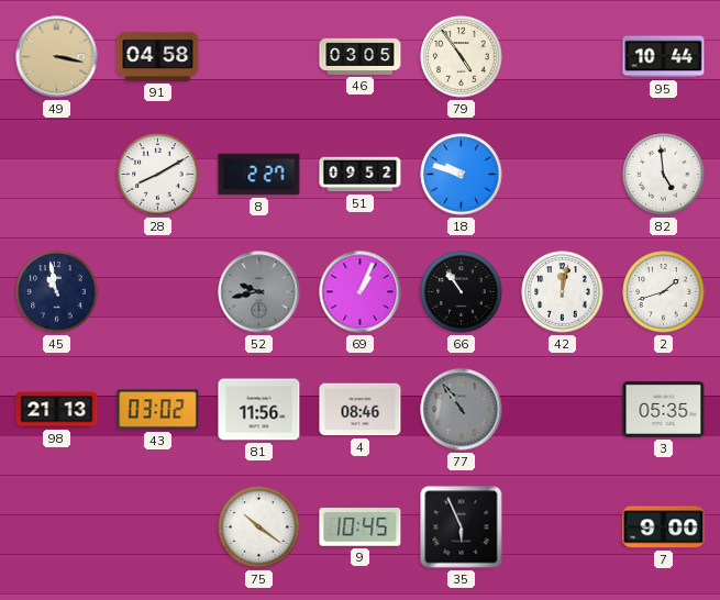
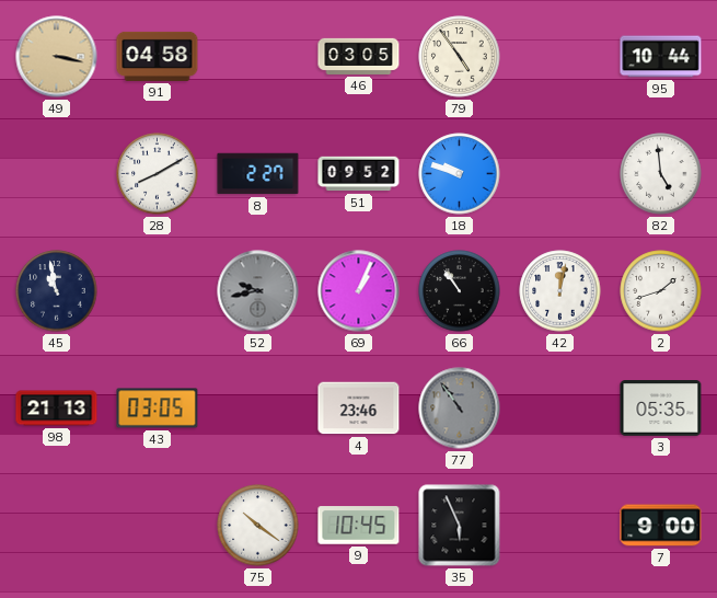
43: 03:02 -> 03:05
81: 11:56 -> none
4: 08:46 -> 23:46
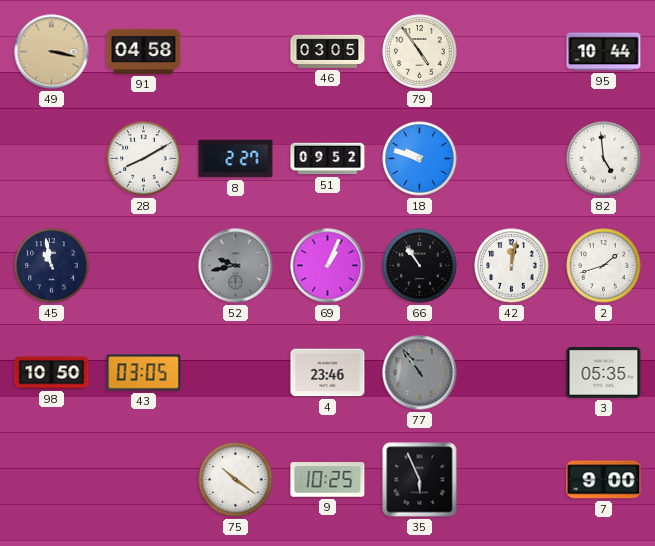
98: 21:13 -> 10:50
9: 10:45 -> 10:25
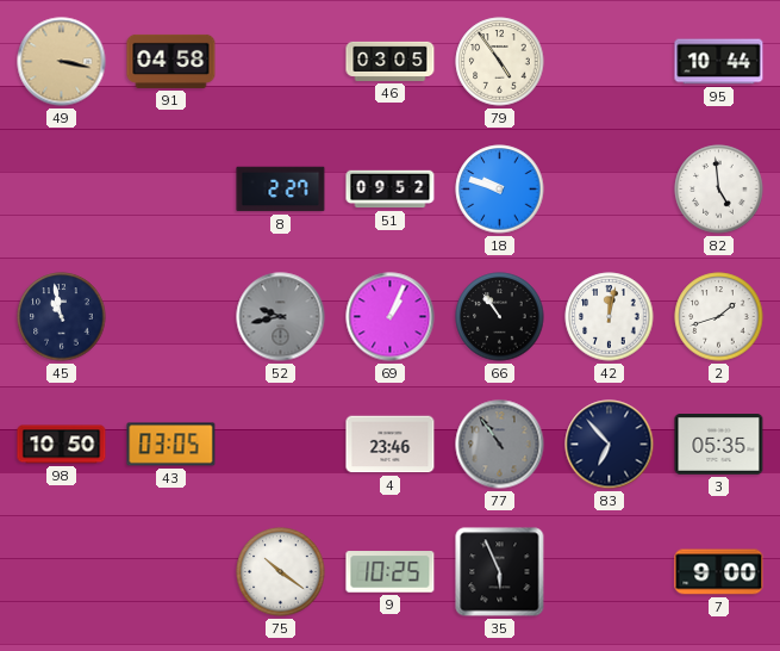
28: 8:10 -> none
83: none -> 6:53
